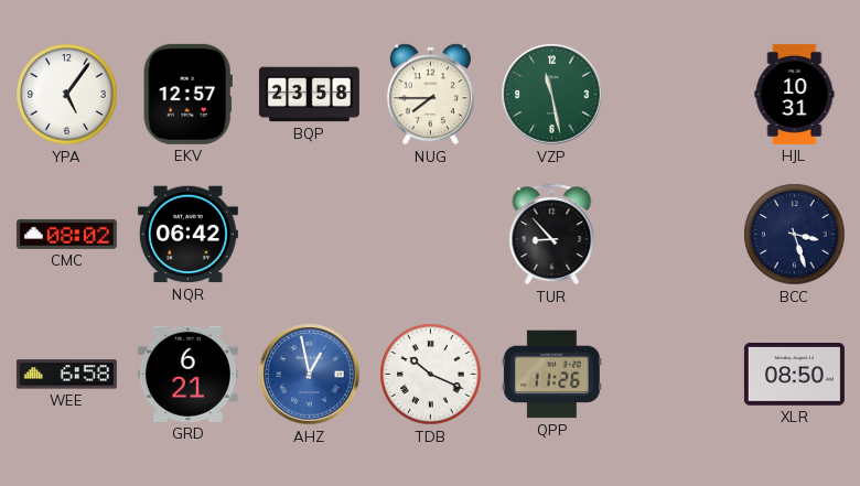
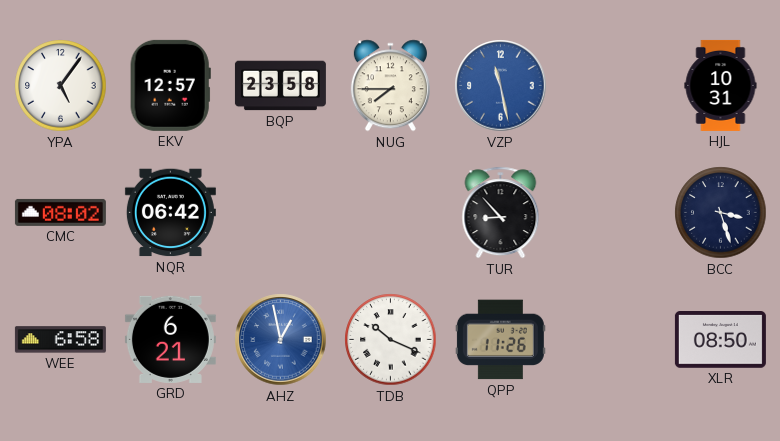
VZP dial: green -> blue
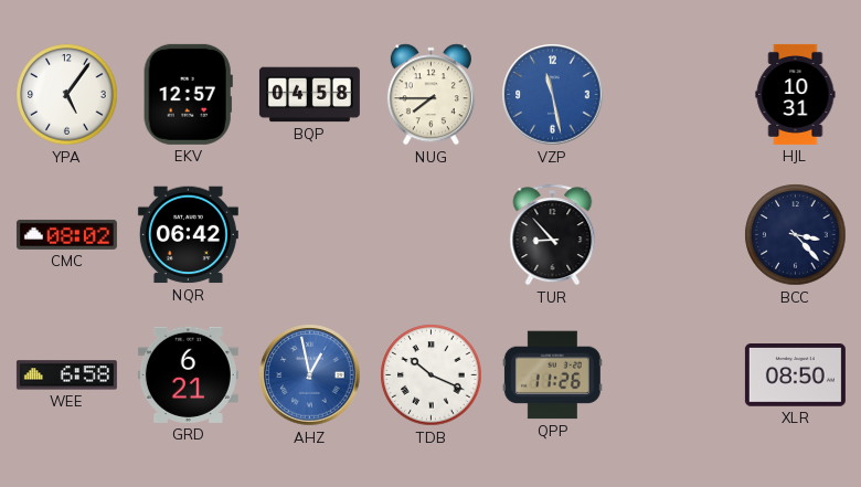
BQP: 23:58 -> 04:58
BCC: 3:27 -> 3:23
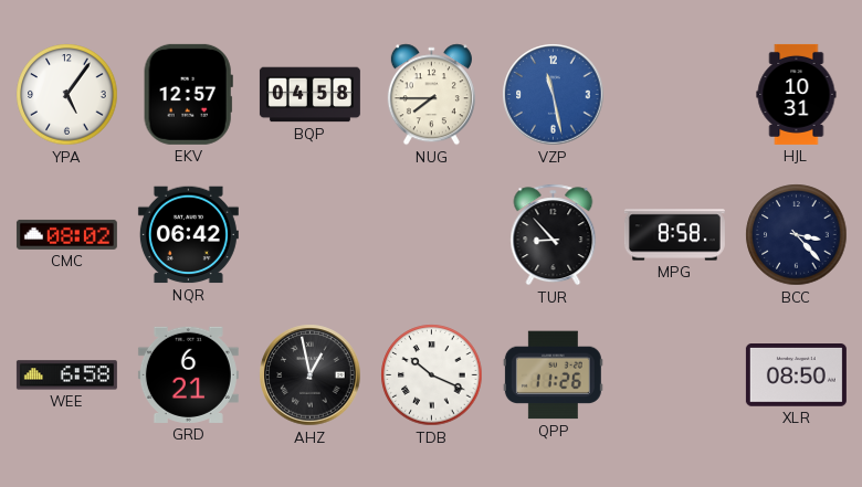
MPG: none -> 8:58
AHZ dial: blue -> black
